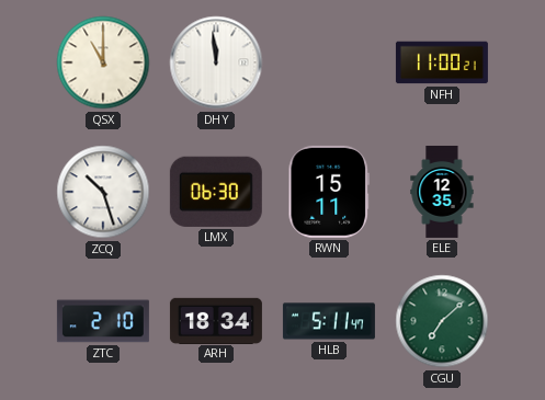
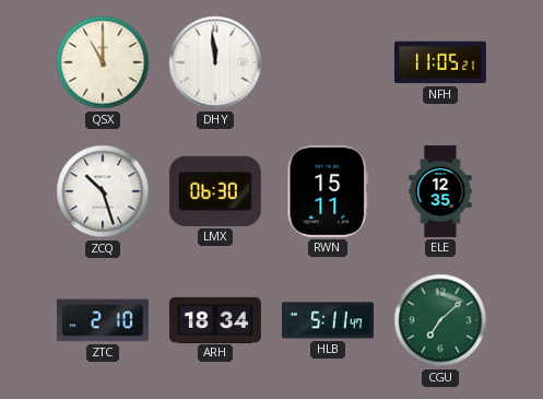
NFH: 11:00 -> 11:05
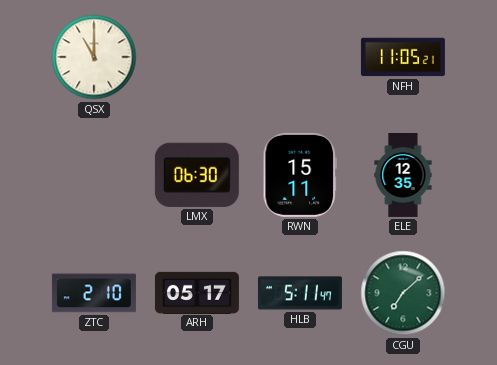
DHY: 11:59 -> none
ZCQ: 10:27 -> none
ARH: 18:34 -> 05:17
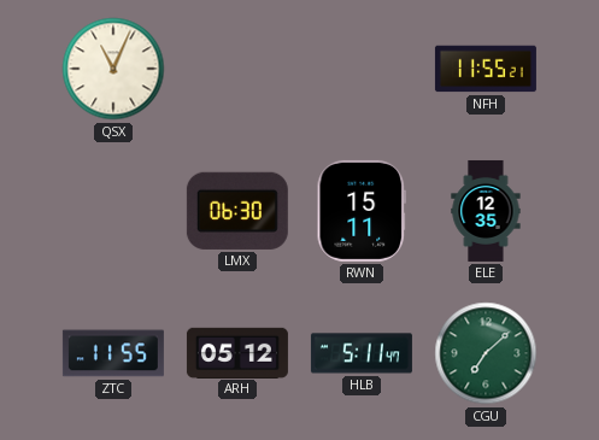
QSX: 11:00 -> 11:04
NFH: 11:05 -> 11:55
ZTC: 2:10 -> 11:55
ARH: 05:17 -> 05:12
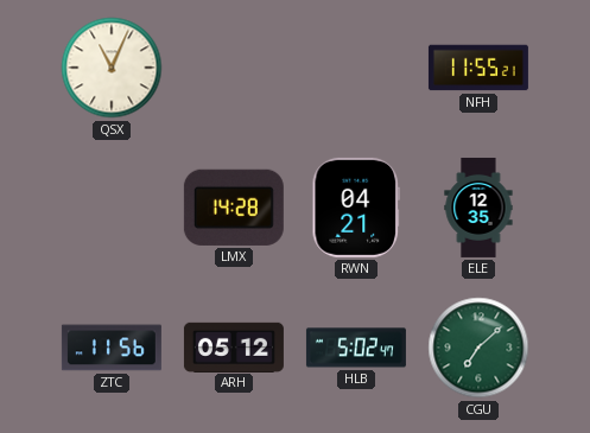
LMX: 06:30 -> 14:28
RWN: 15:11 -> 04:21
ZTC: 11:55 -> 11:56
HLB: 5:11 -> 5:02
